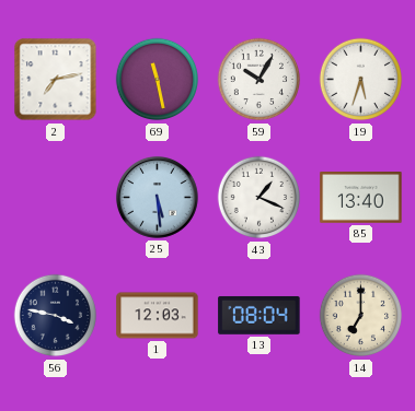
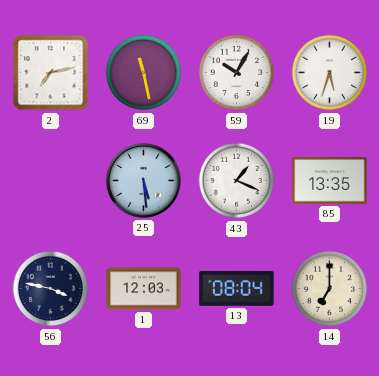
85: 13:40 -> 13:35
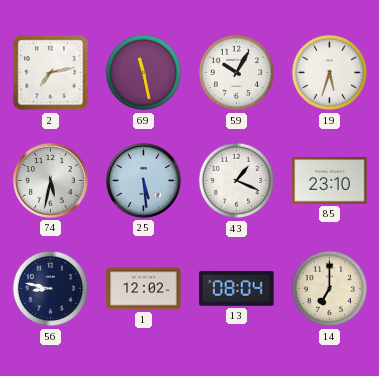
74: none -> 5:32
85: 13:35 -> 23:10
56: 3:47 -> 8:47
1: 12:03 -> 12:02
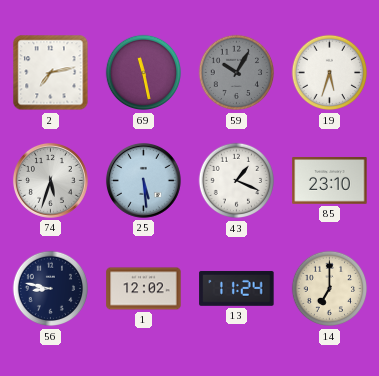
59 dial: white -> grey
74: 5:32 -> 5:33
13: 08:04 -> 11:24
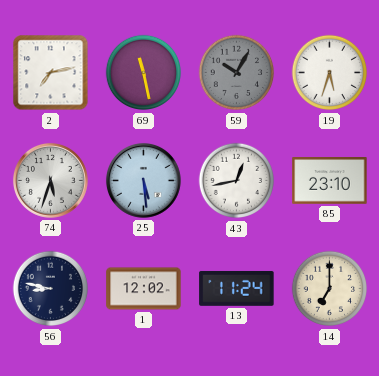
43: 1:19 -> 12:43
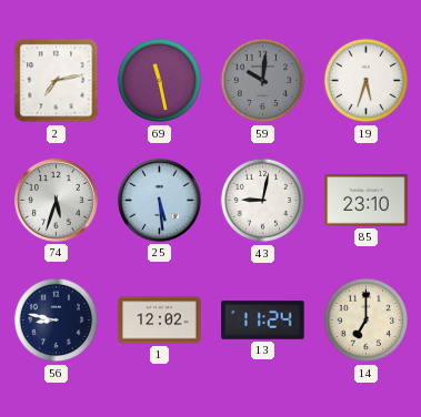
59: 10:05 -> 10:01
43: 12:43 -> 9:02
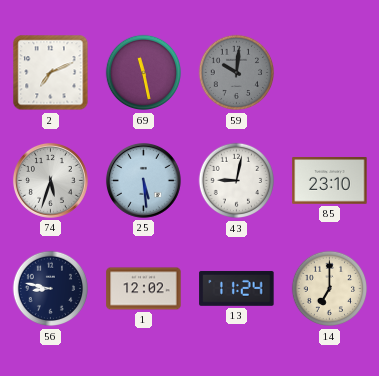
2: 7:13 -> 7:11
19: 5:33 -> none
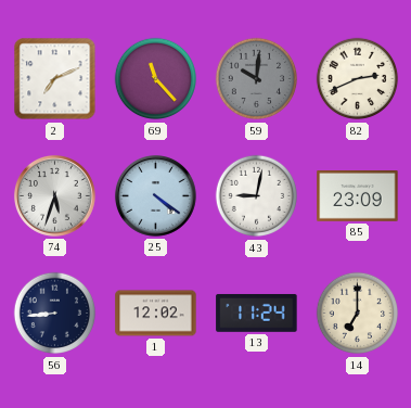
69: 11:28 -> 11:23
82: none -> 2:41
25: 5:29 -> 4:21
85: 23:10 -> 23:09
56: 8:47 -> 8:44
